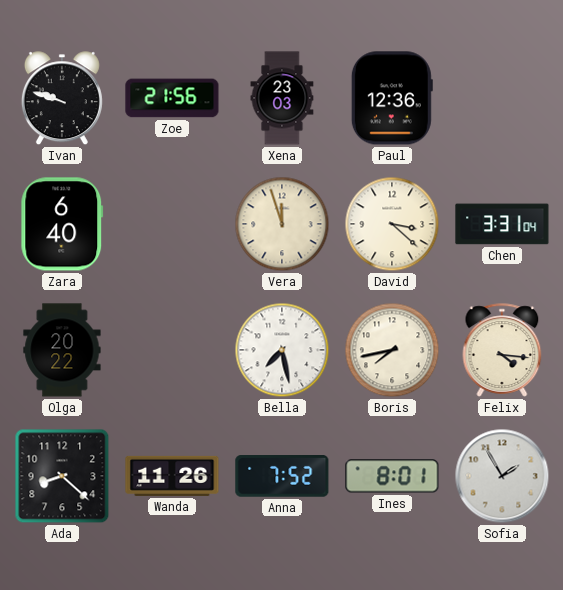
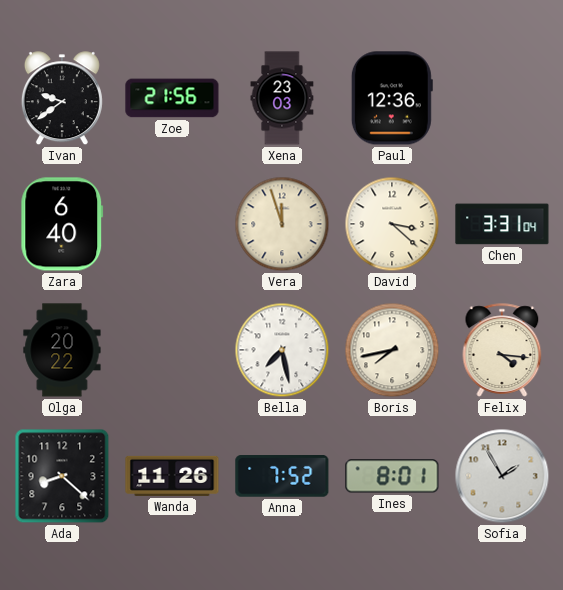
Ivan: 9:48 -> 9:39
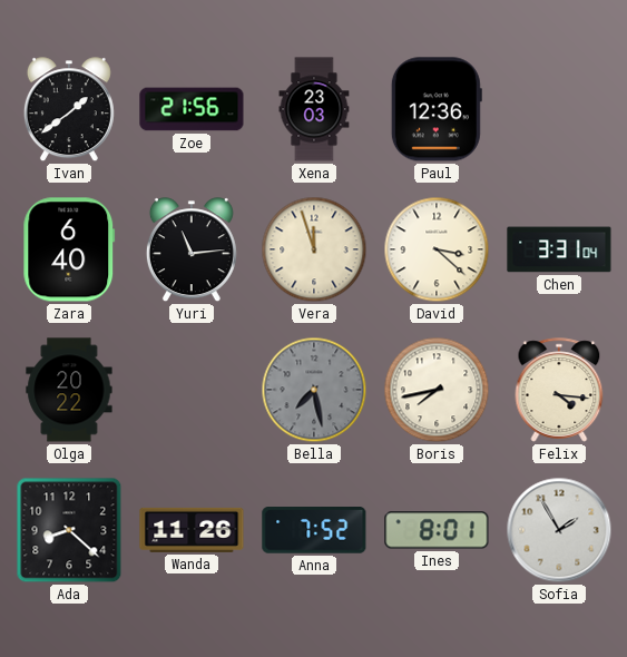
Ivan: 9:39 -> 1:39
Yuri: none -> 11:14
Bella dial: white -> grey
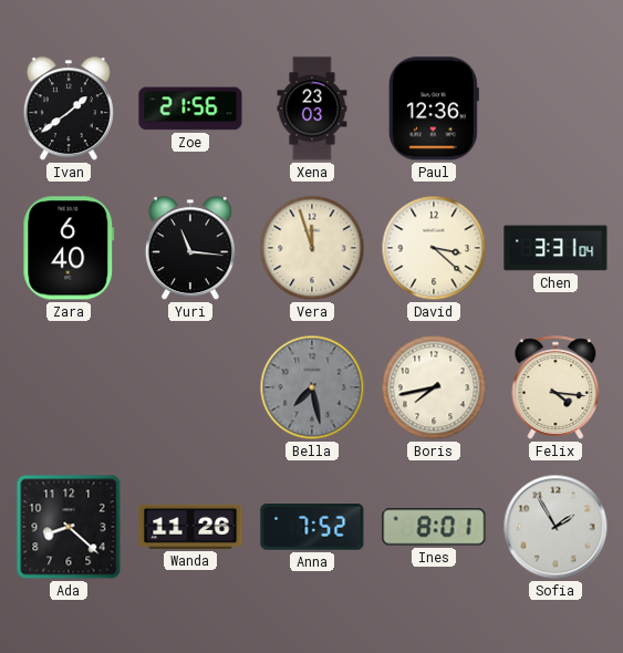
Yuri: 11:14 -> 11:16
Olga: 20:22 -> none
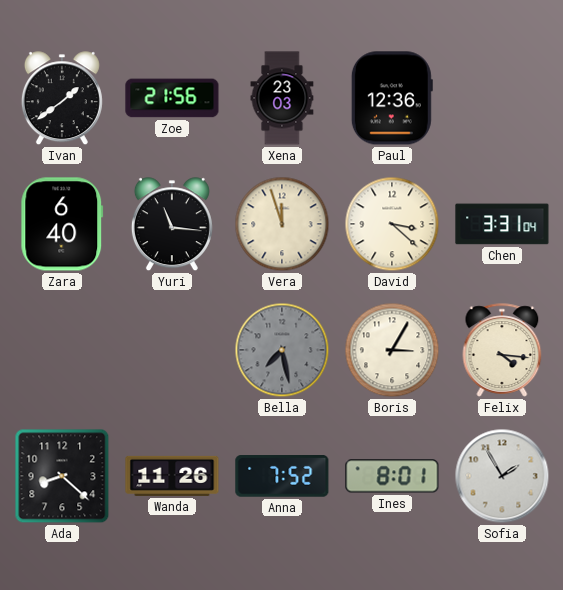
Boris: 7:43 -> 3:05
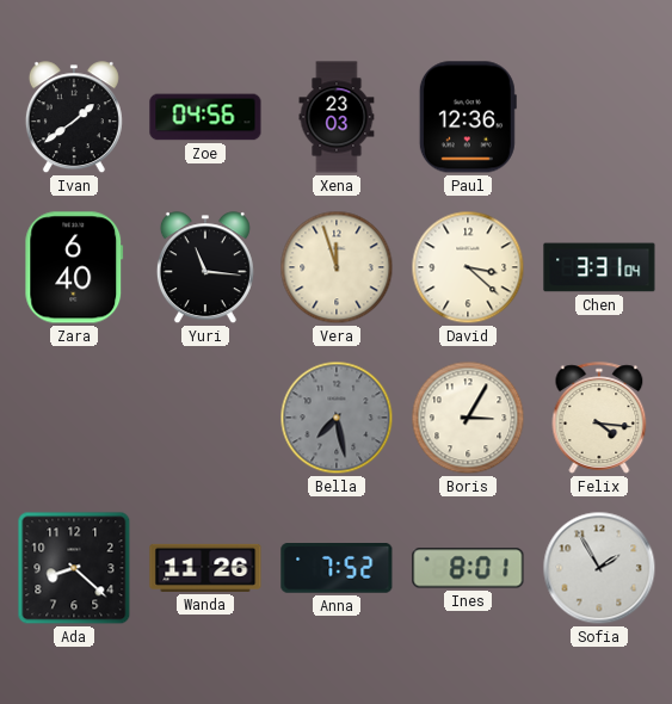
Zoe: 21:56 -> 04:56
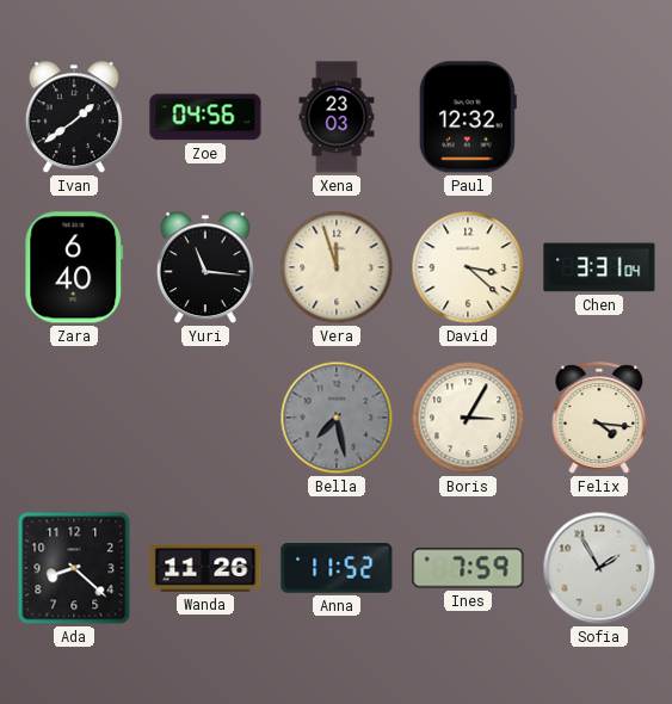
Paul: 12:36 -> 12:32
Anna: 7:52 -> 11:52
Ines: 8:01 -> 7:59
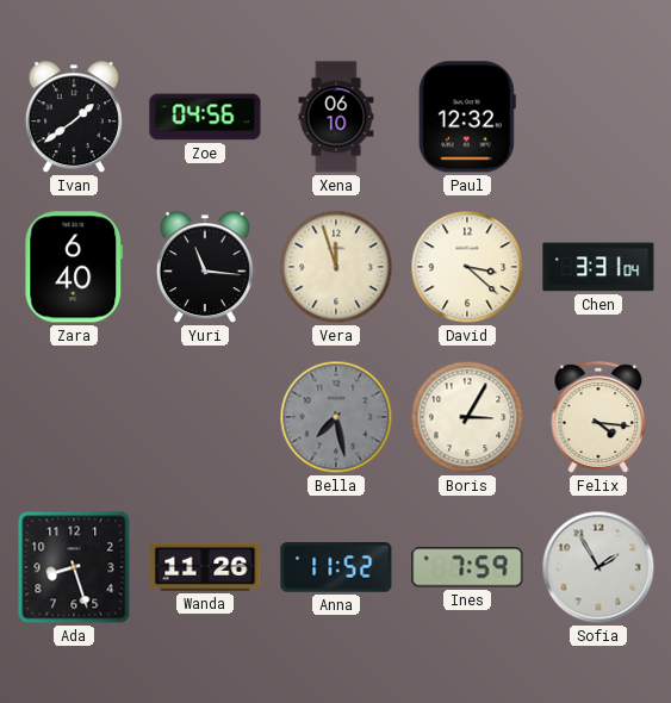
Xena: 23:03 -> 06:10
Ada: 8:22 -> 8:27
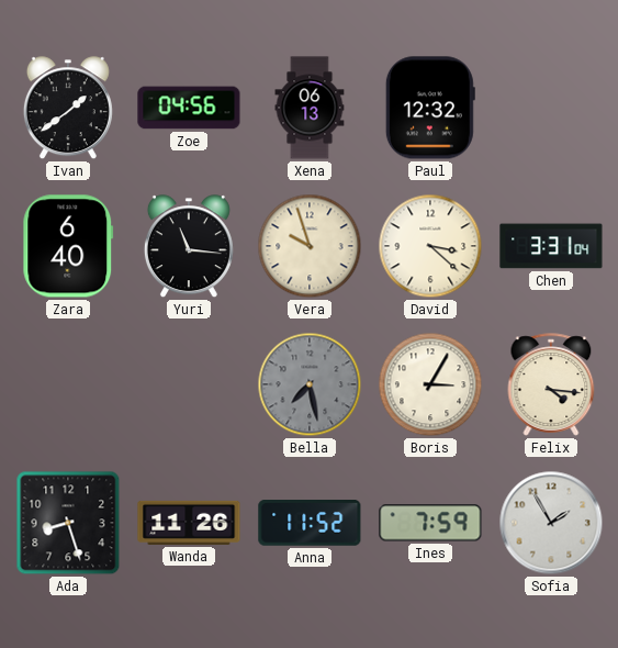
Xena: 06:10 -> 06:13
Vera: 11:57 -> 9:57
